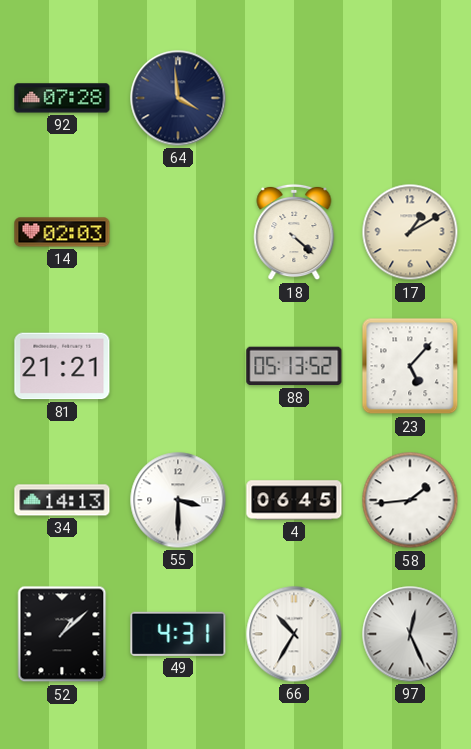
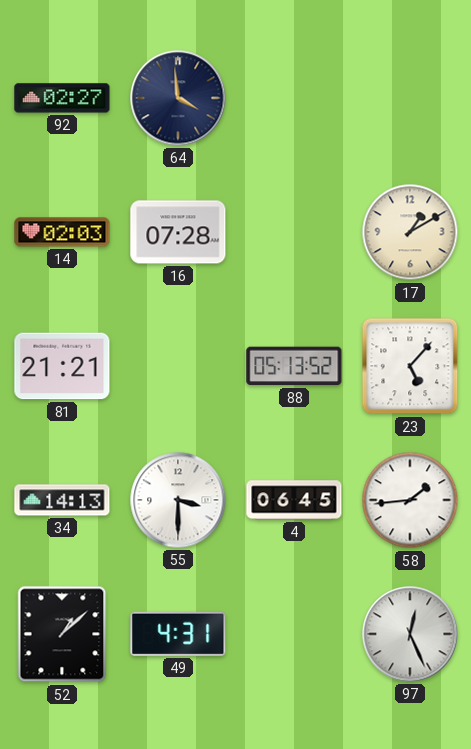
92: 07:28 -> 02:27
16: none -> 07:28
18: 4:22 -> none
66: 10:35 -> none
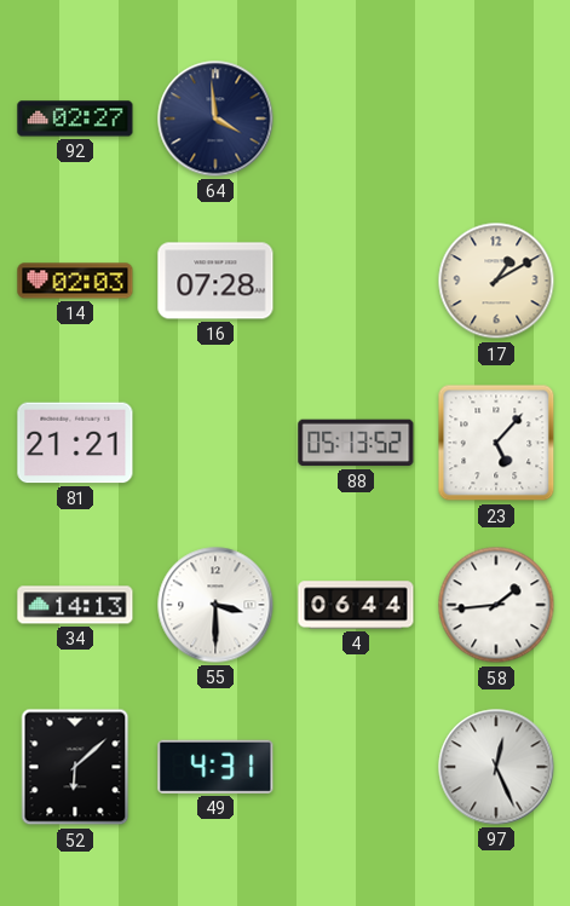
4: 06:45 -> 06:44
52: 1:08 -> 6:08
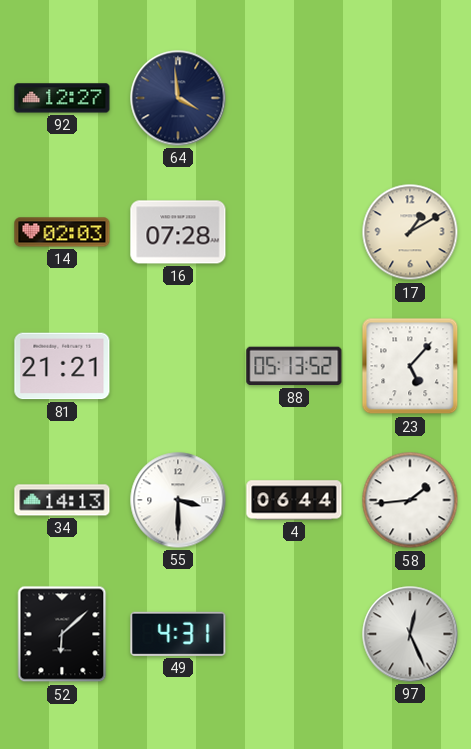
92: 02:27 -> 12:27
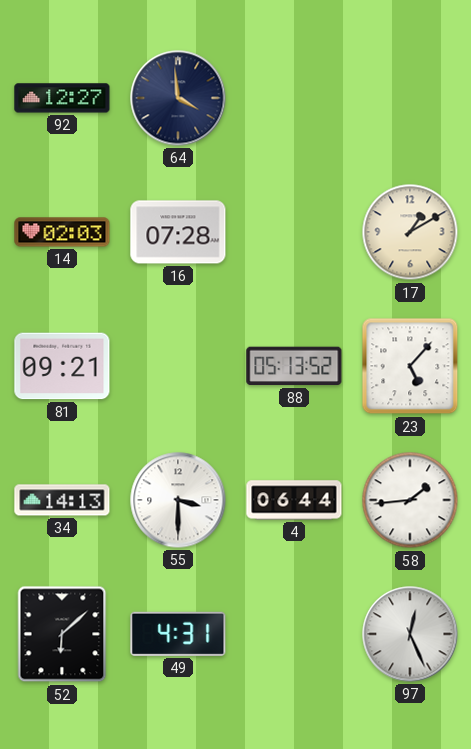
81: 21:21 -> 09:21
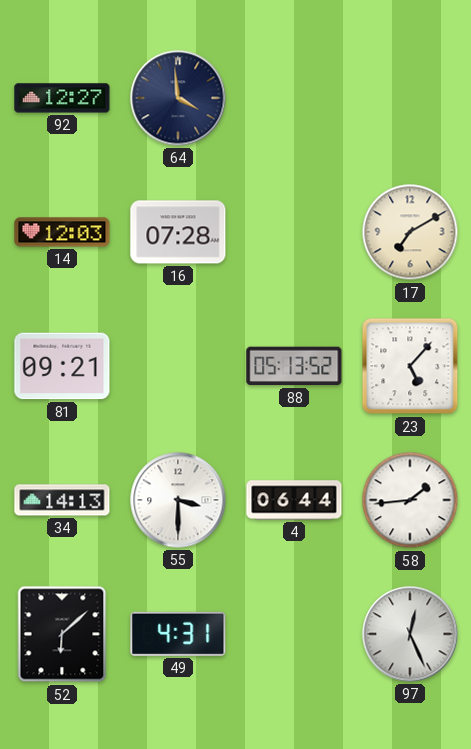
14: 02:03 -> 12:03
17: 1:10 -> 7:10
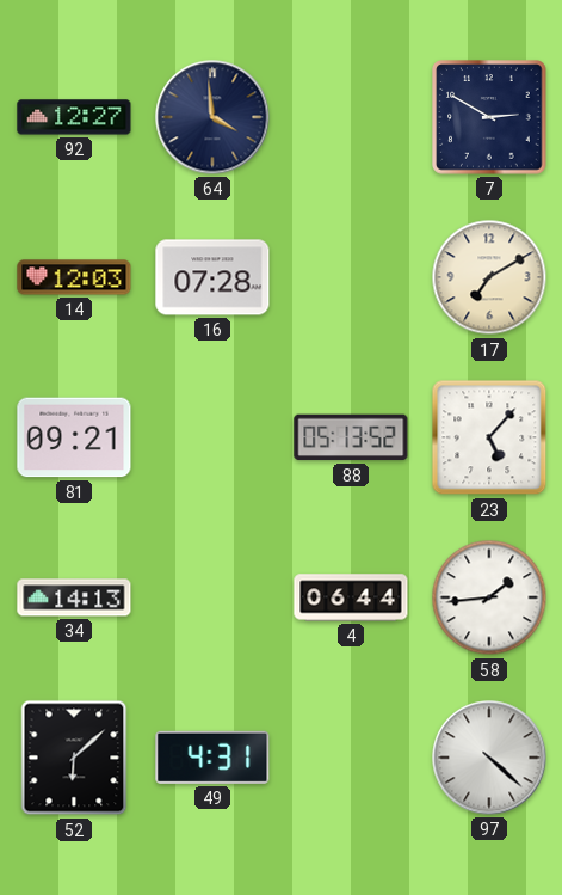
7: none -> 2:50
55: 3:30 -> none
97: 12:26 -> 4:22
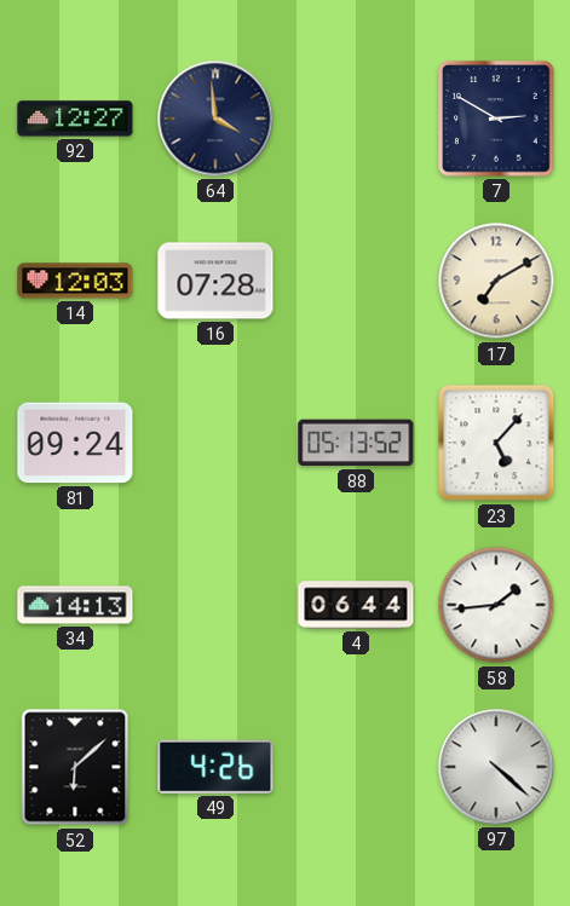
81: 09:21 -> 09:24
49: 4:31 -> 4:26
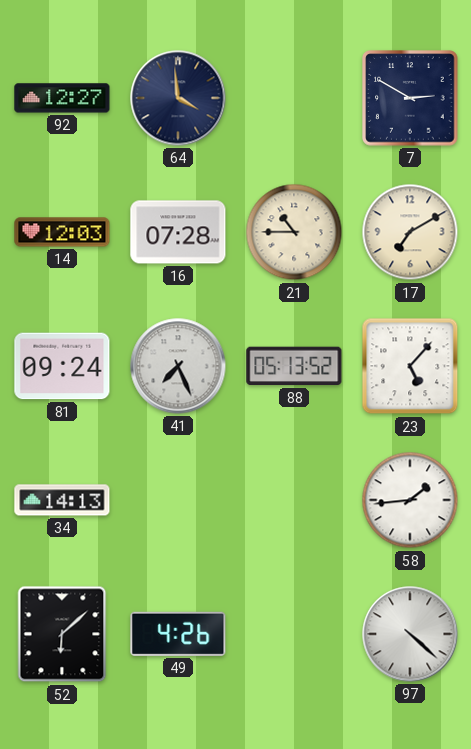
21: none -> 10:45
41: none -> 7:26
4: 06:44 -> none
